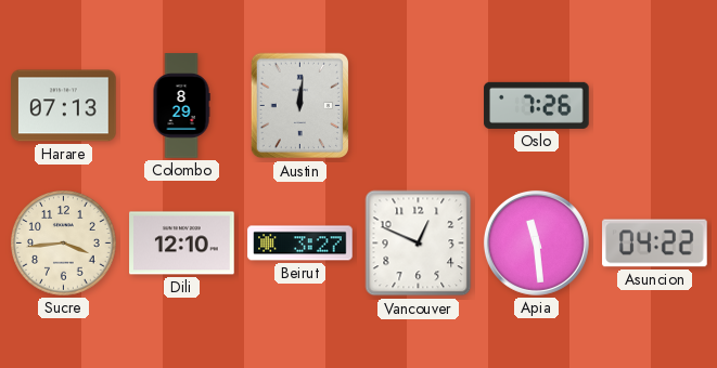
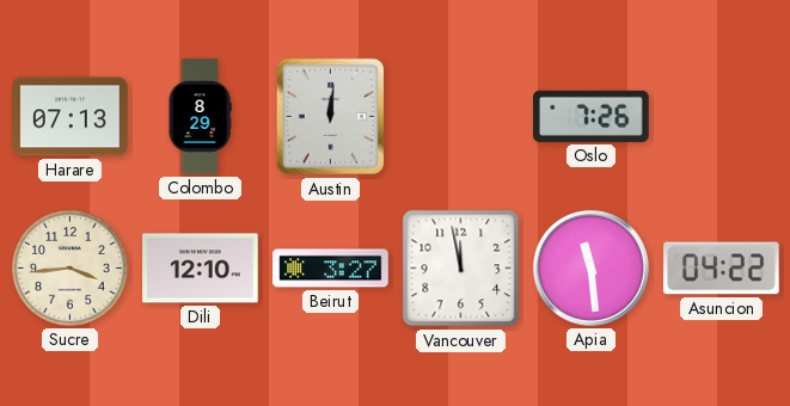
Vancouver: 12:49 -> 11:58
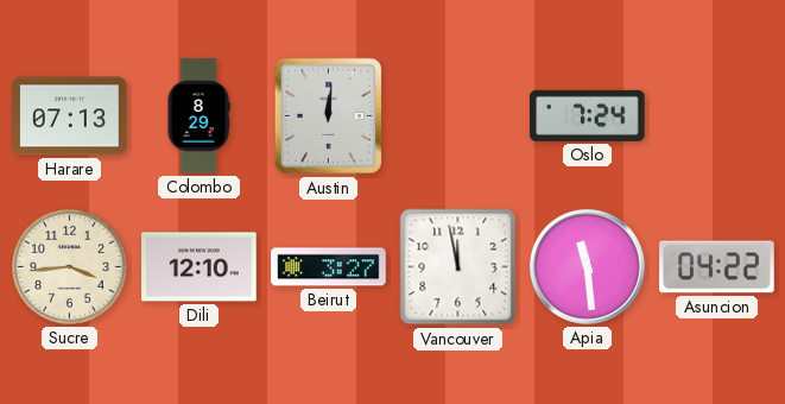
Oslo: 7:26 -> 7:24
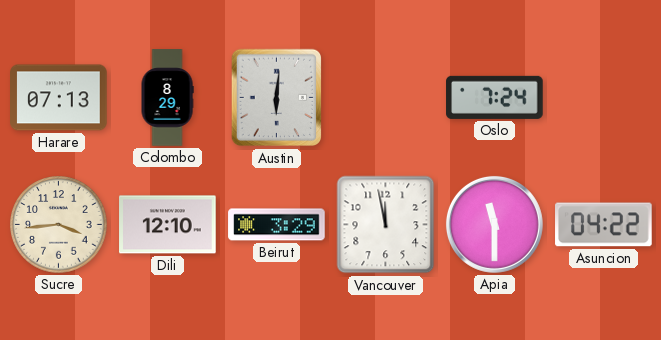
Austin: 12:01 -> 6:01
Beirut: 3:27 -> 3:29
Apia: 11:29 -> 11:30
